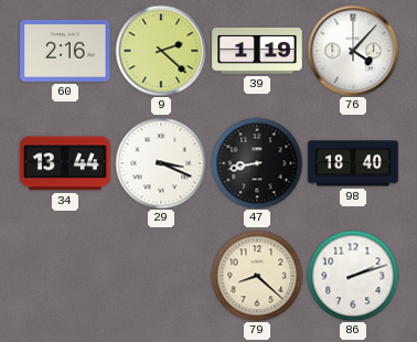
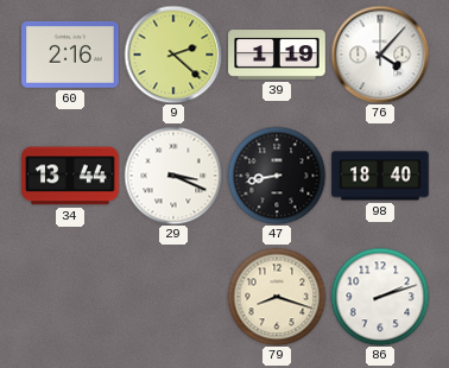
79: 8:22 -> 8:18
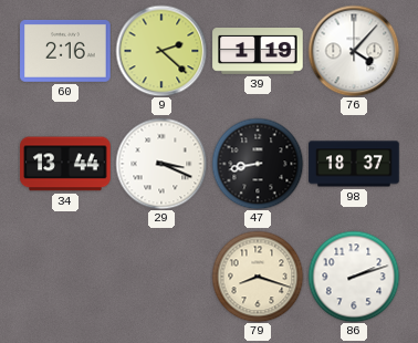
98: 18:40 -> 18:37
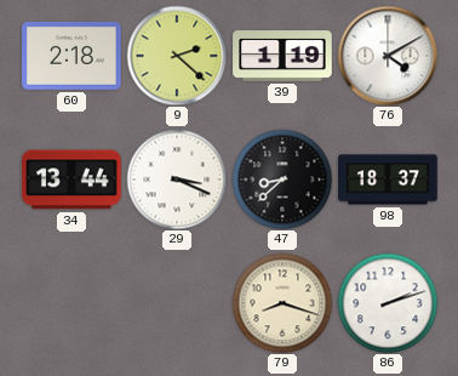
60: 2:16 -> 2:18
76: 4:07 -> 4:10
47: 8:43 -> 8:38
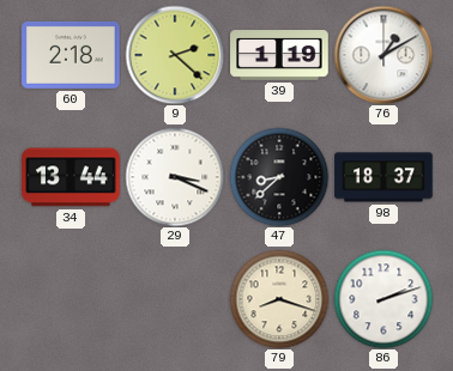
76: 4:10 -> 1:10
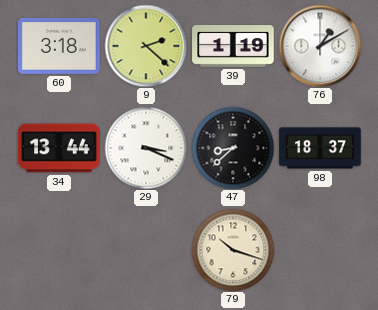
60: 2:18 -> 3:18
79: 8:18 -> 10:18
86: 2:12 -> none
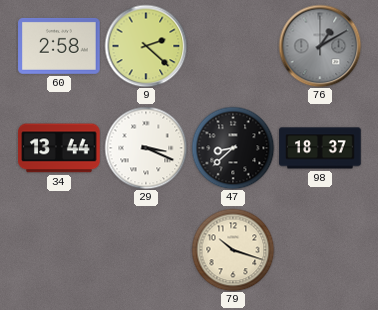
60: 3:18 -> 2:58
39: 1:19 -> none
76 dial: white -> grey
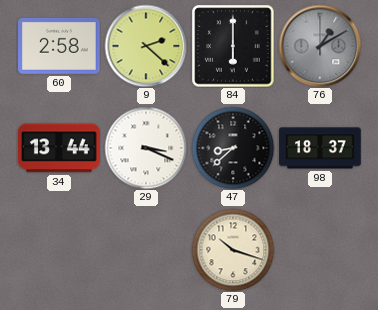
84: none -> 6:00
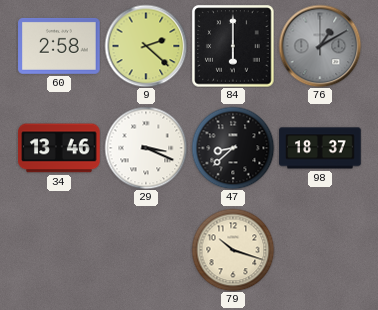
34: 13:44 -> 13:46
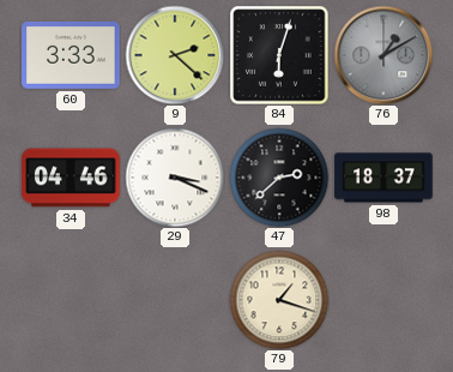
60: 2:58 -> 3:33
84: 6:00 -> 6:03
34: 13:46 -> 04:46
47: 8:38 -> 2:38
79: 10:18 -> 1:18
